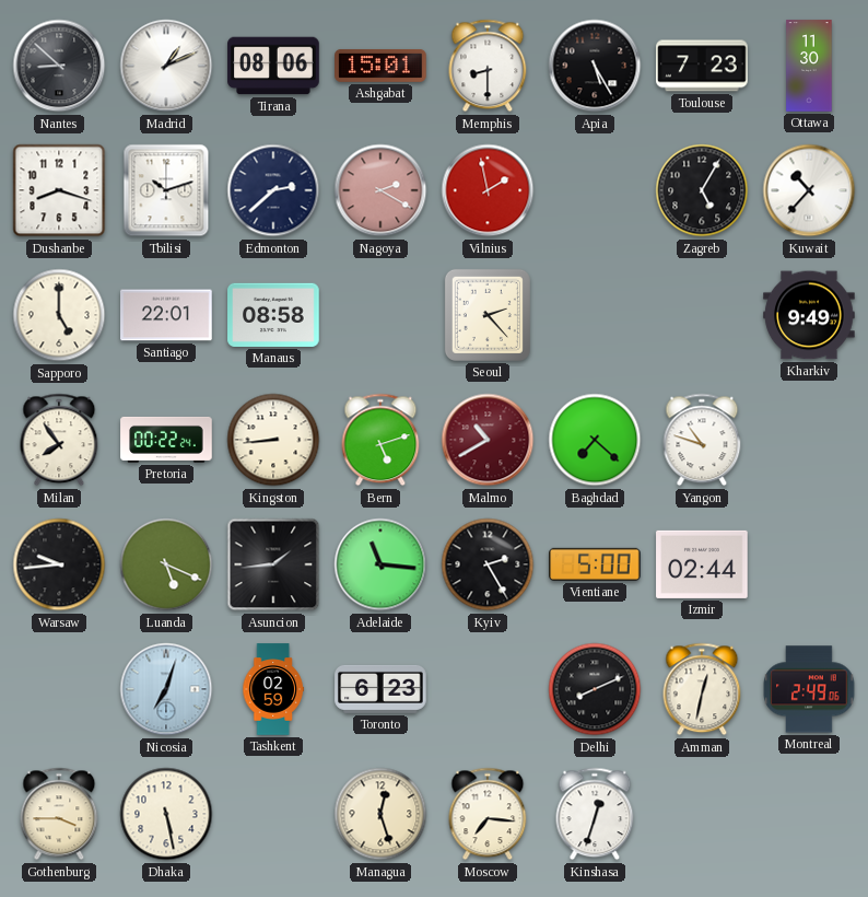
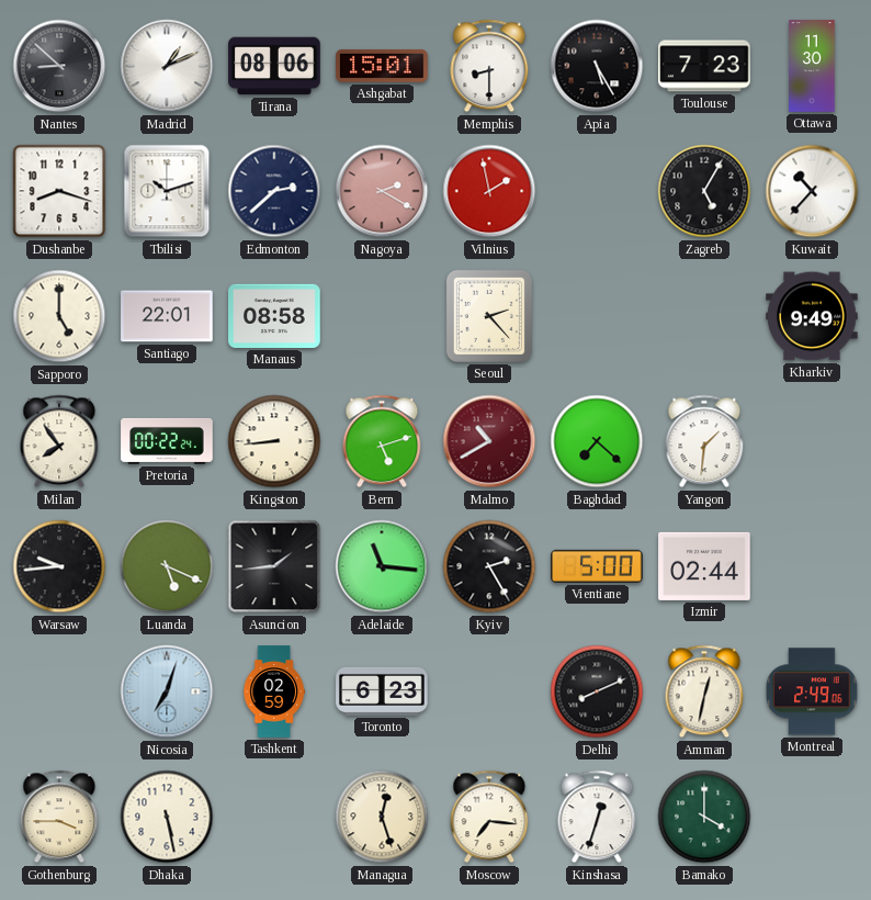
Yangon: 10:48 -> 1:31
Bamako: none -> 4:00
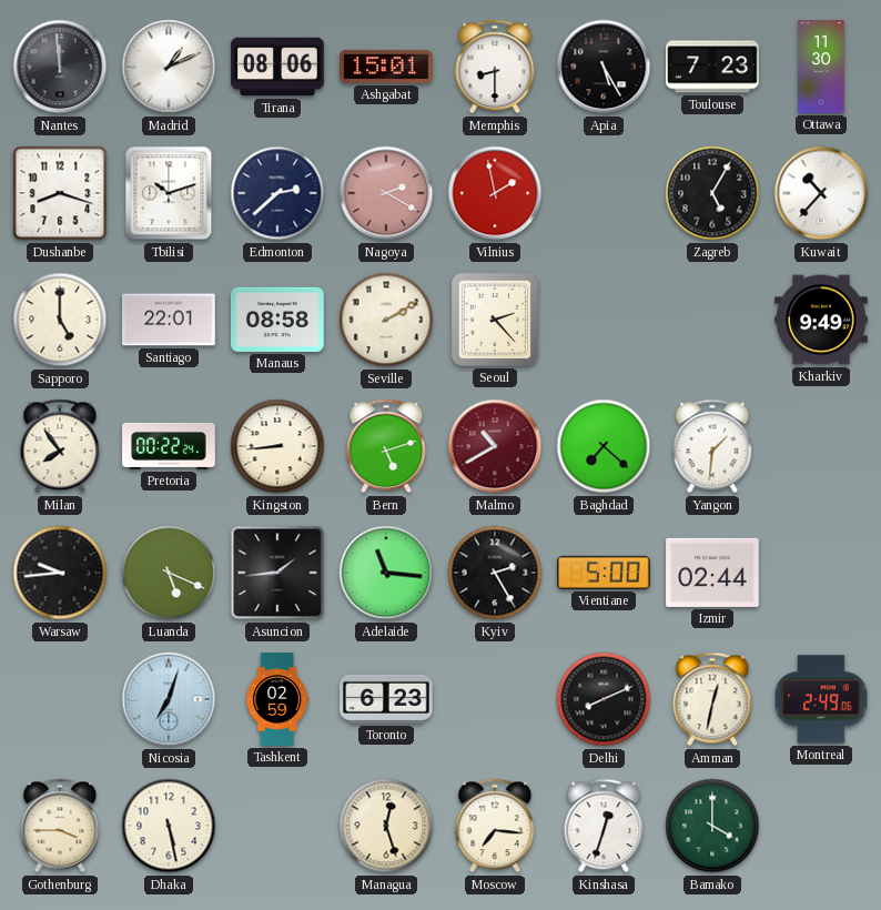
Nantes: 8:52 -> 11:59
Seville: none -> 2:10
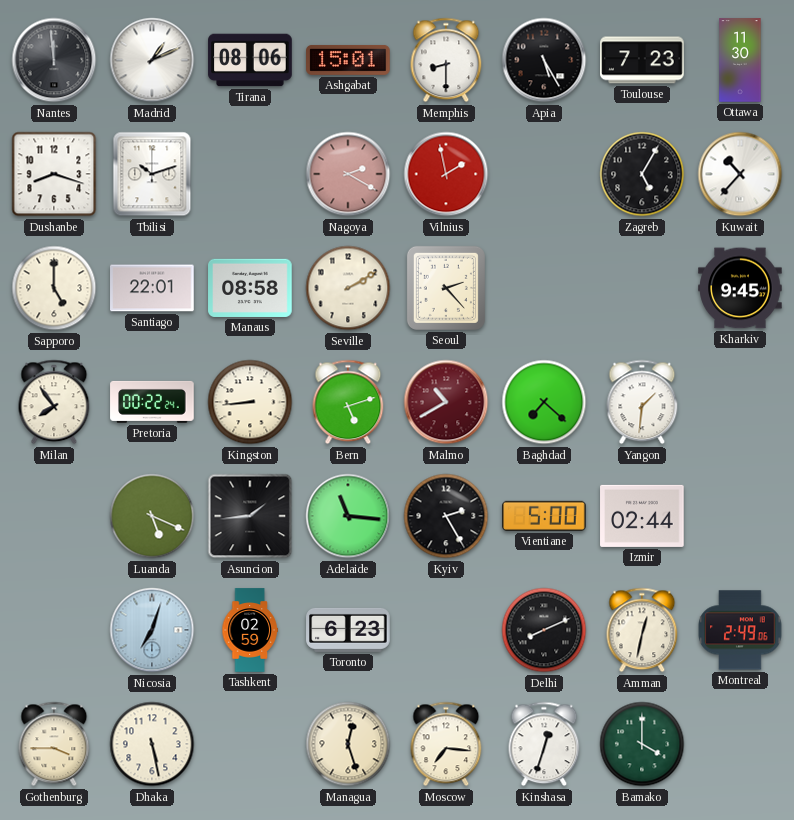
Edmonton: 2:38 -> none
Kharkiv: 9:49 -> 9:45
Warsaw: 9:44 -> none
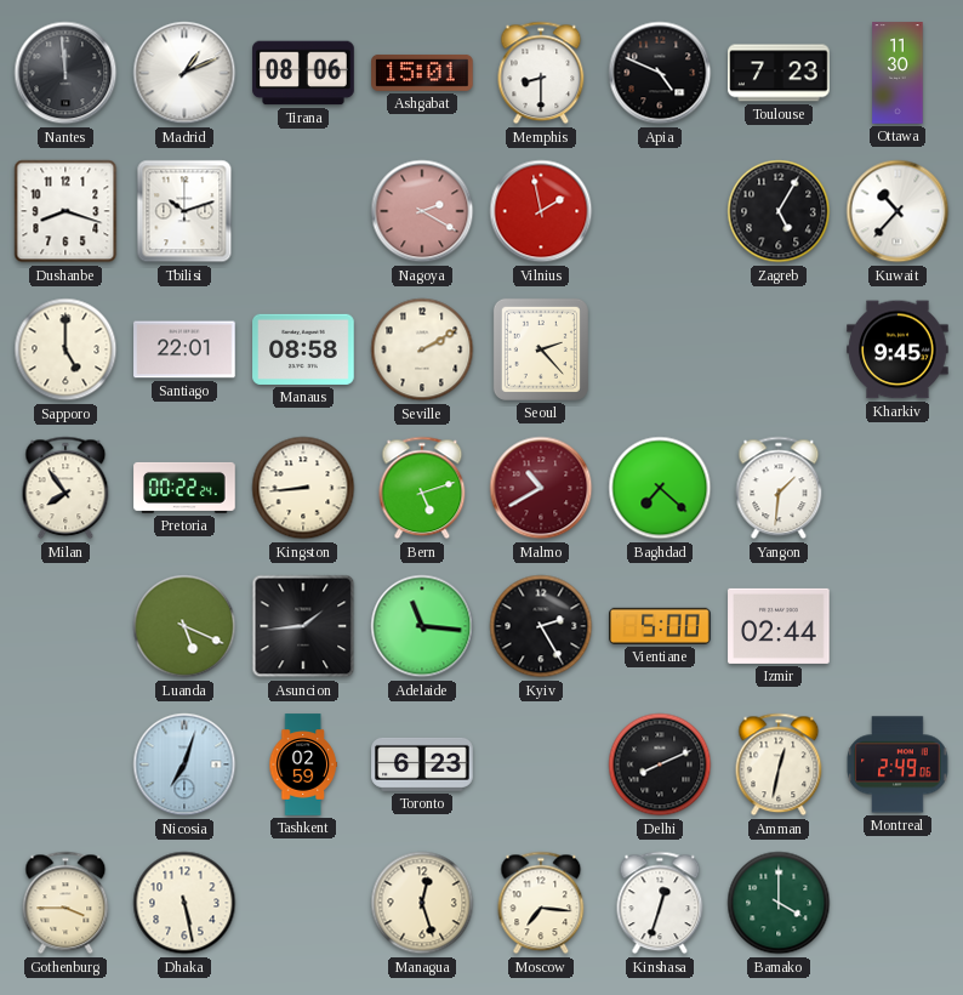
Apia: 5:25 -> 4:49
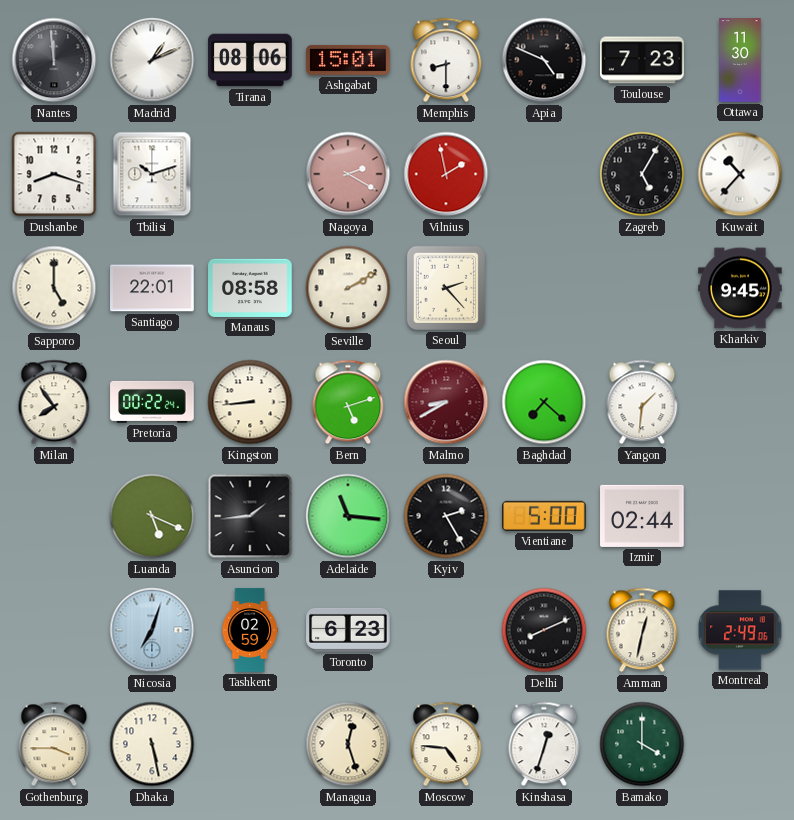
Malmo: 10:40 -> 8:40
Moscow: 7:16 -> 4:46
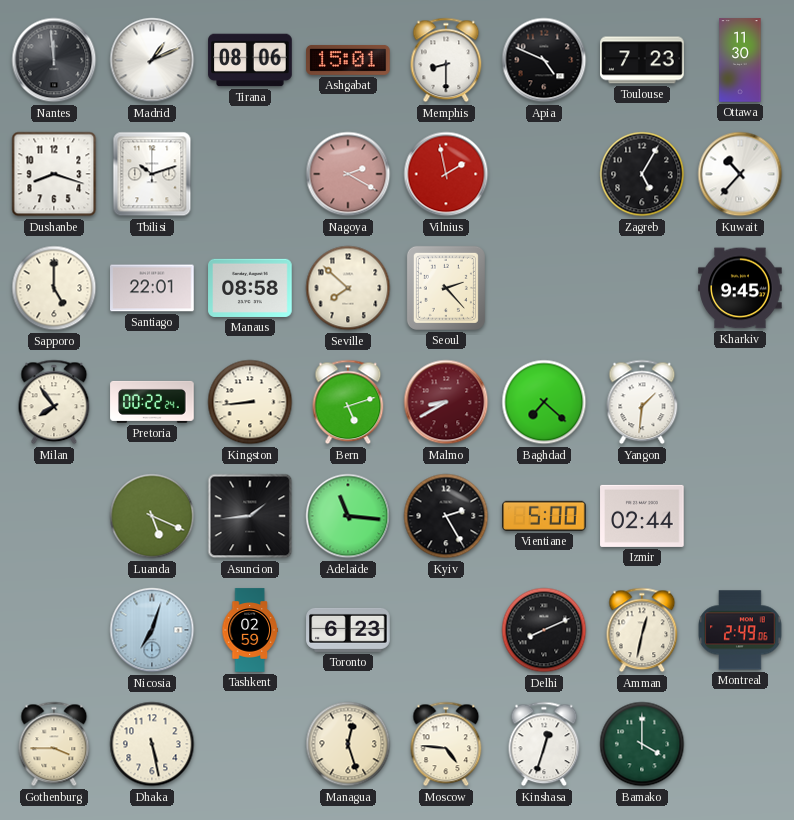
Seville: 2:10 -> 7:52
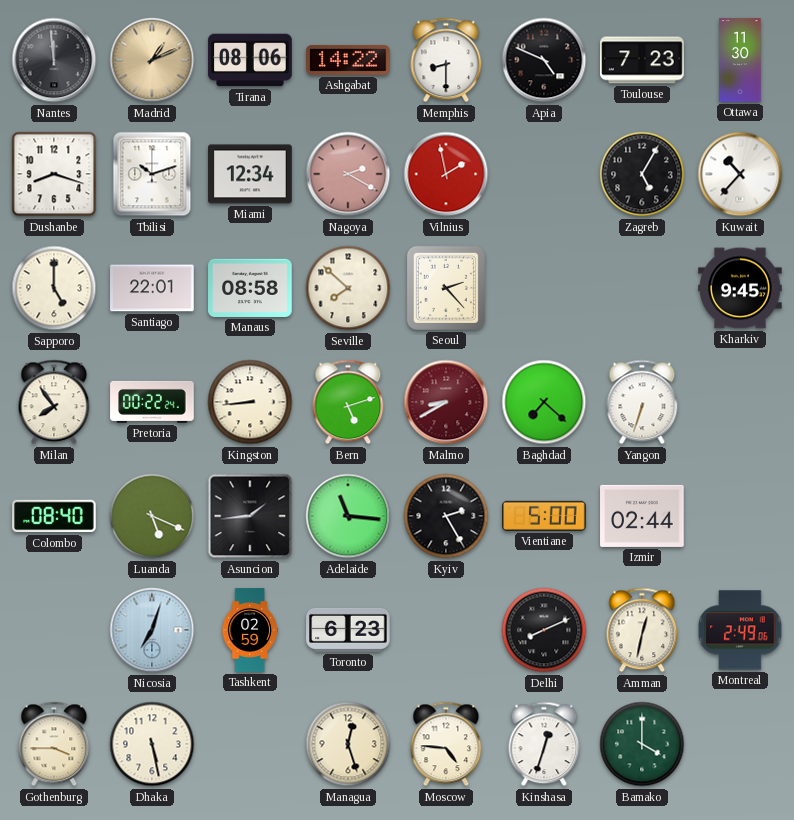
Madrid dial: white -> champagne
Ashgabat: 15:01 -> 14:22
Miami: none -> 12:34
Yangon: 1:31 -> 6:33
Colombo: none -> 08:40
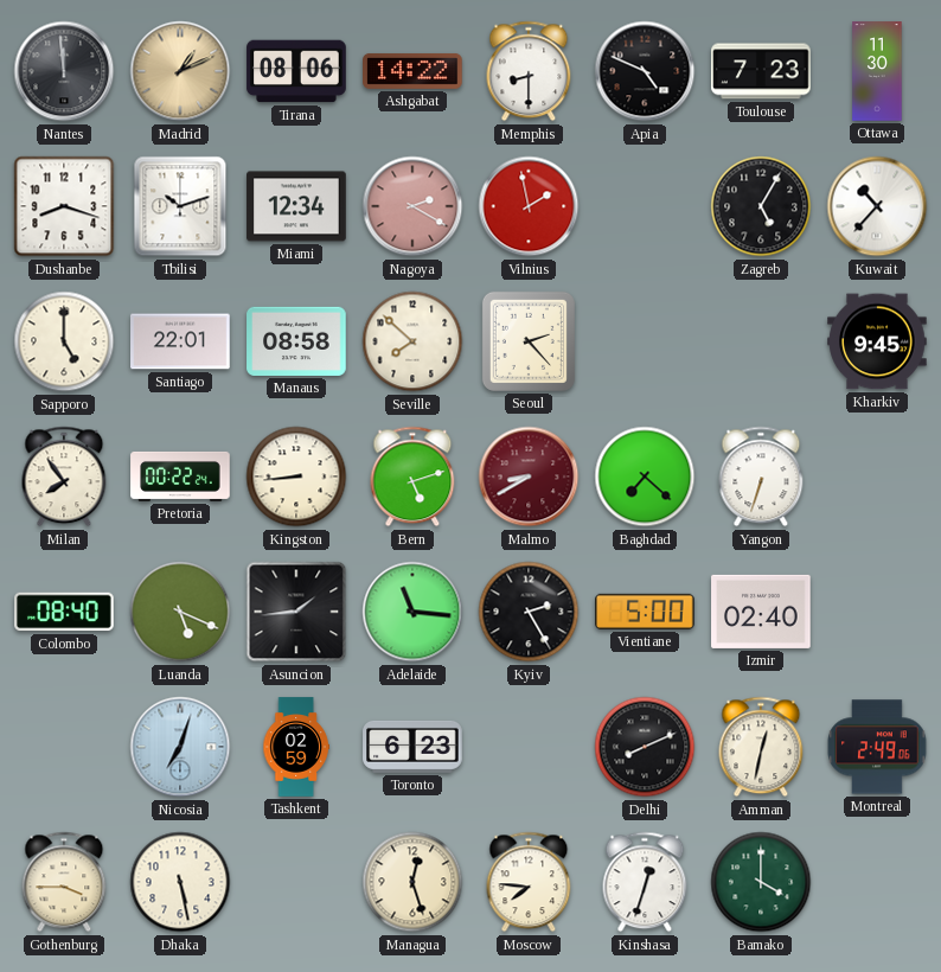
Izmir: 02:44 -> 02:40
Moscow: 4:46 -> 7:46
